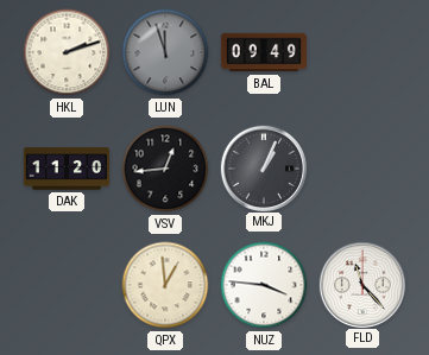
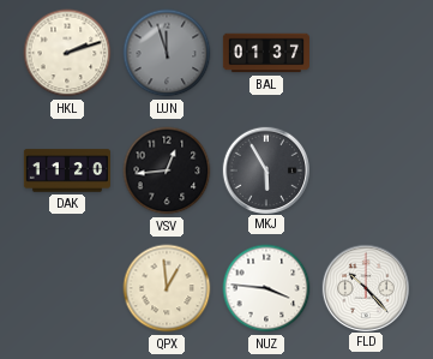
BAL: 09:49 -> 01:37
MKJ: 1:04 -> 5:55
FLD: 11:23 -> 10:23
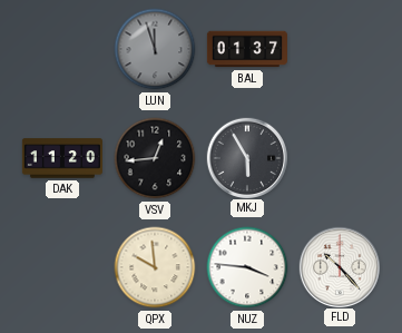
HKL: 2:12 -> none
QPX: 12:59 -> 9:59
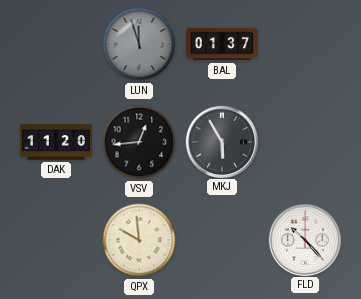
NUZ: 3:46 -> none
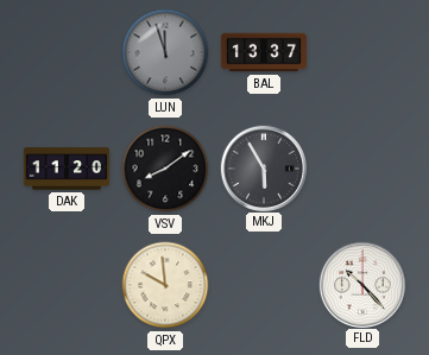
BAL: 01:37 -> 13:37
VSV: 12:44 -> 8:09
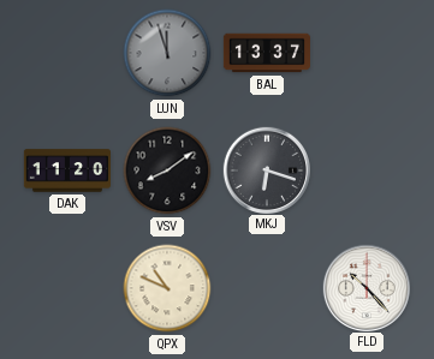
MKJ: 5:55 -> 6:18
QPX: 9:59 -> 10:49
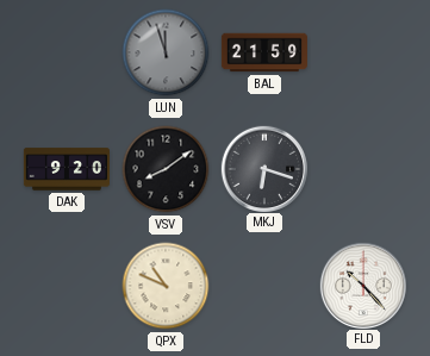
BAL: 13:37 -> 21:59
DAK: 11:20 -> 9:20
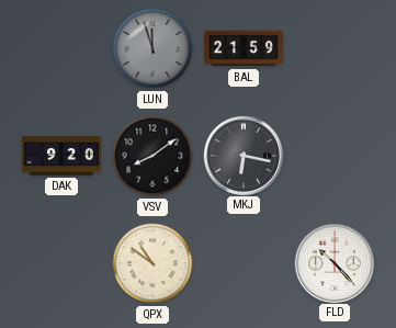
MKJ: 6:18 -> 6:17
QPX: 10:49 -> 10:51
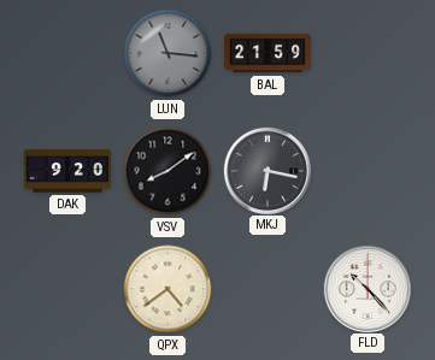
LUN: 11:57 -> 11:16
QPX: 10:51 -> 4:39
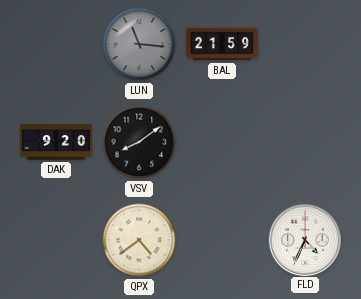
MKJ: 6:17 -> none
FLD: 10:23 -> 4:34
